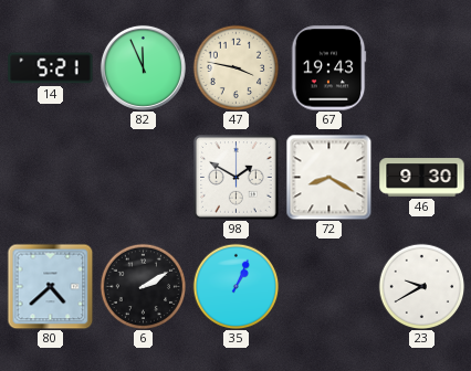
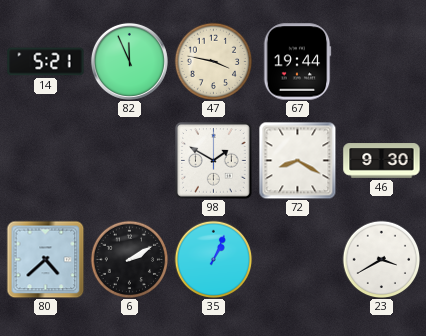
67: 19:43 -> 19:44
23: 9:40 -> 3:40
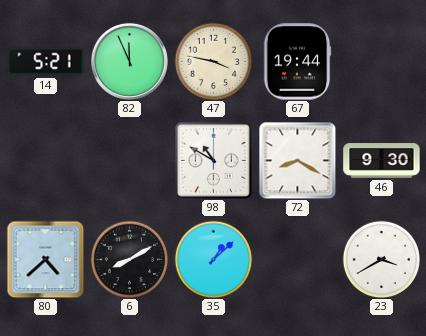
98: 1:50 -> 10:50
6: 2:10 -> 8:10
35: 1:04 -> 1:08
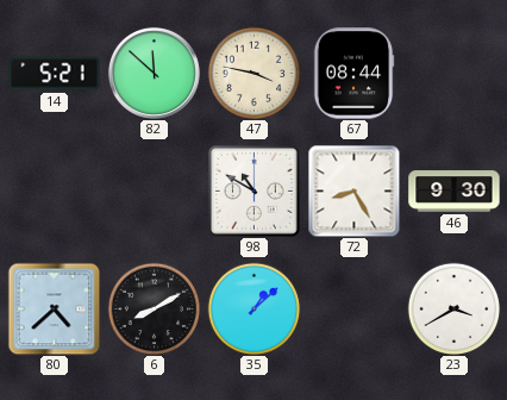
82: 11:56 -> 11:52
67: 19:44 -> 08:44
72: 8:20 -> 8:25
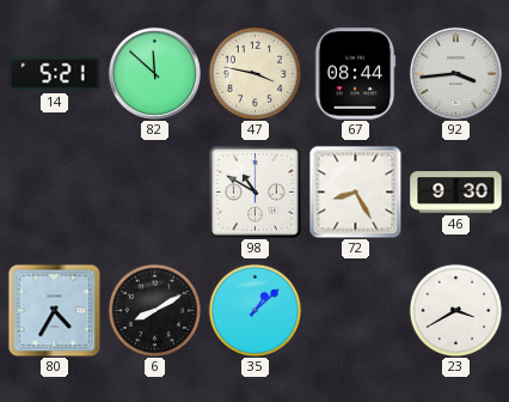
92: none -> 3:44
80: 4:38 -> 4:35
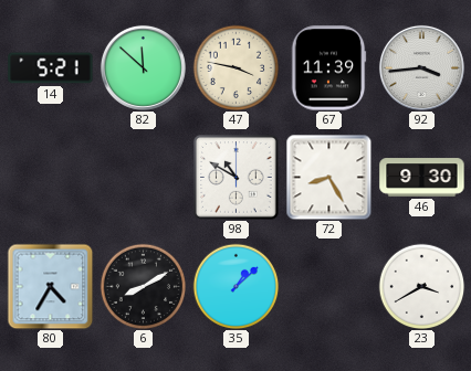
67: 08:44 -> 11:39
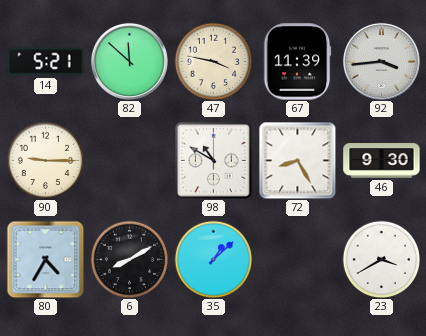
90: none -> 9:15
